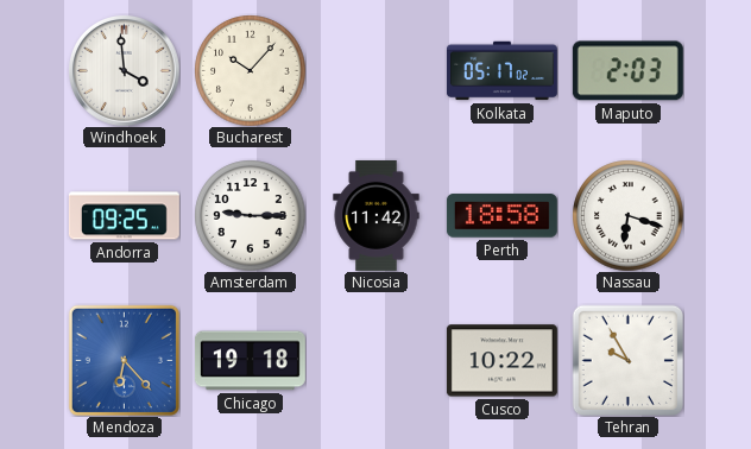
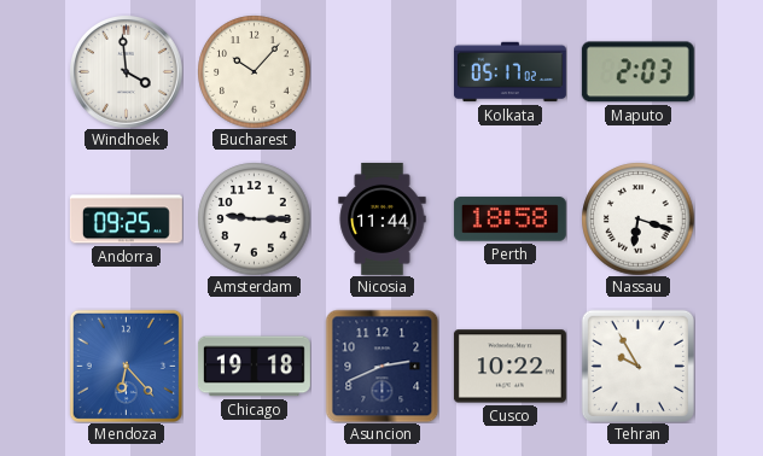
Nicosia: 11:42 -> 11:44
Asuncion: none -> 2:41
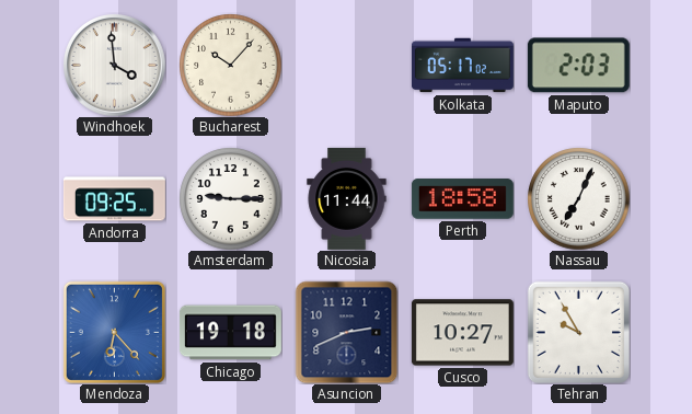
Nassau: 6:18 -> 7:04
Cusco: 10:22 -> 10:27
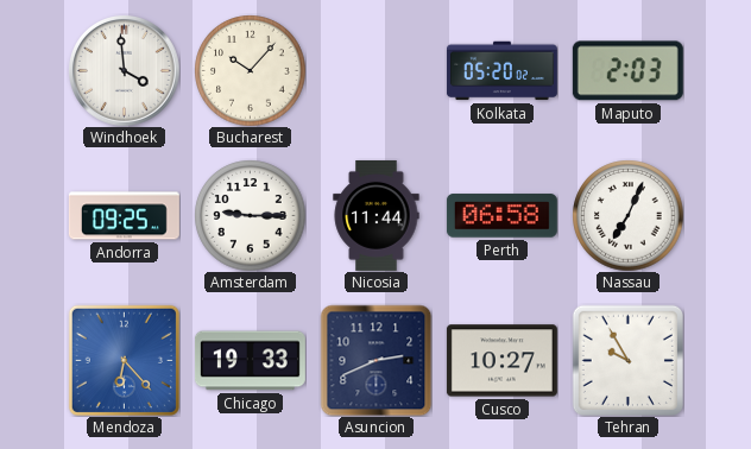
Kolkata: 05:17 -> 05:20
Perth: 18:58 -> 06:58
Chicago: 19:18 -> 19:33
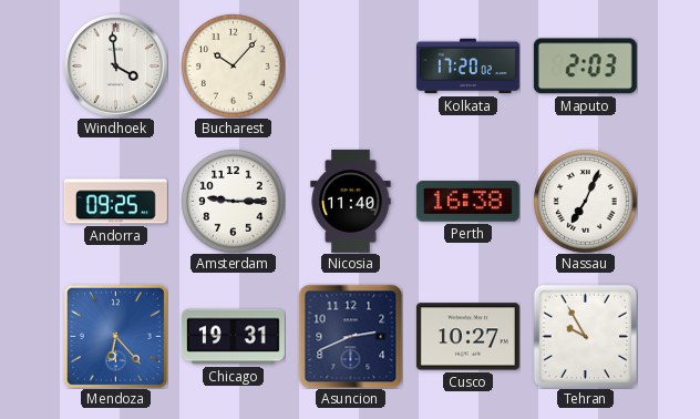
Kolkata: 05:20 -> 17:20
Nicosia: 11:44 -> 11:40
Perth: 06:58 -> 16:38
Chicago: 19:33 -> 19:31
